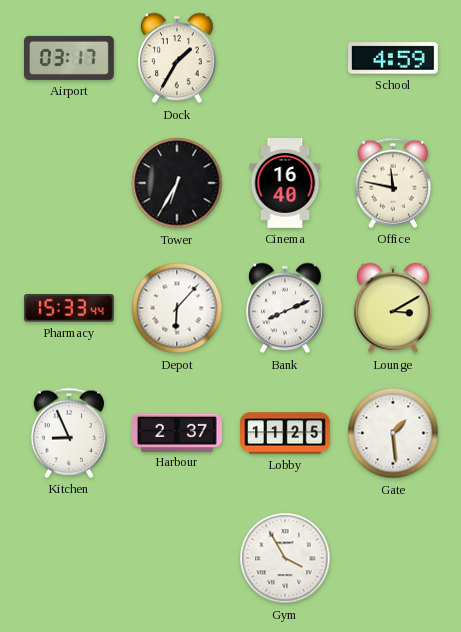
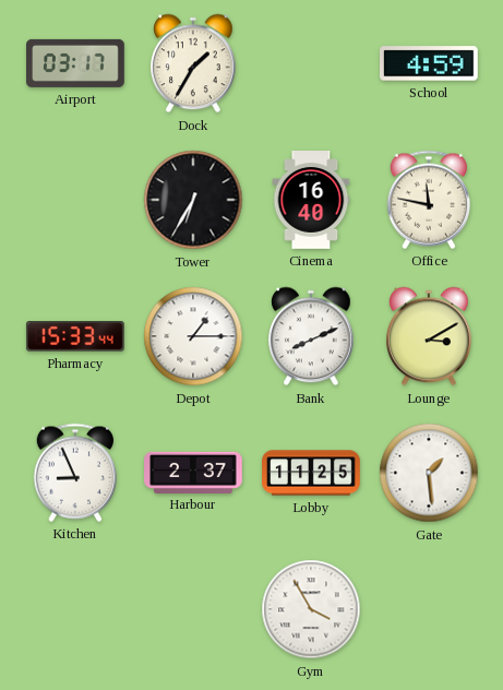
Depot: 6:07 -> 1:15
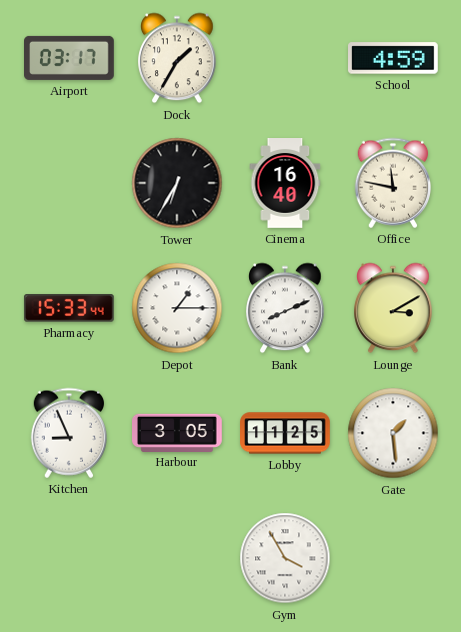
Harbour: 2:37 -> 3:05
